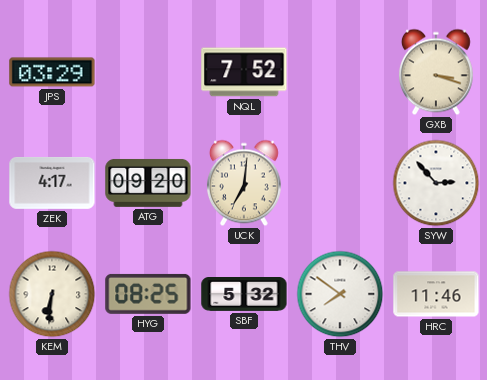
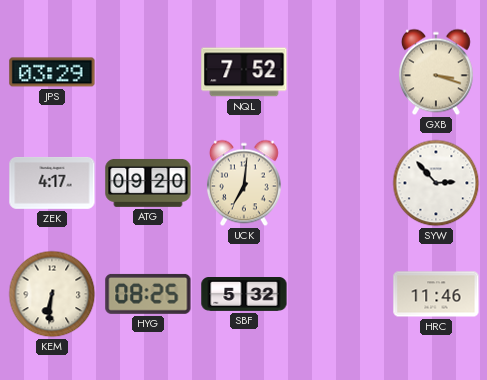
THV: 7:51 -> none
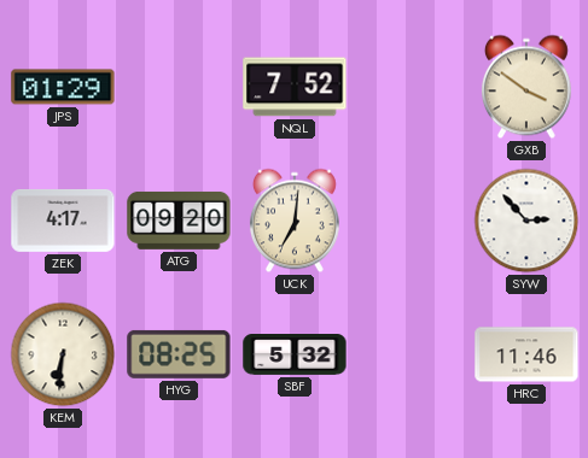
JPS: 03:29 -> 01:29
GXB: 3:18 -> 3:51
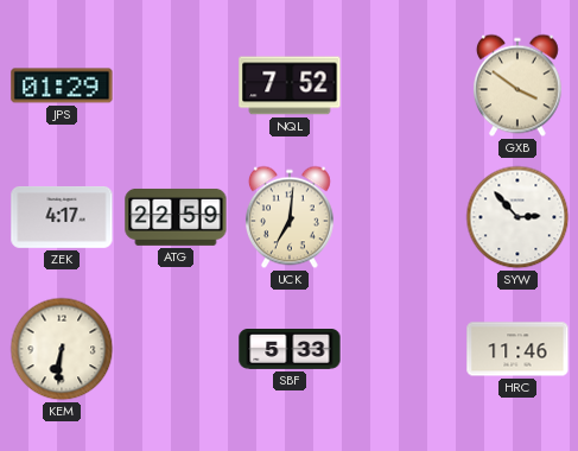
ATG: 09:20 -> 22:59
HYG: 08:25 -> none
SBF: 5:32 -> 5:33
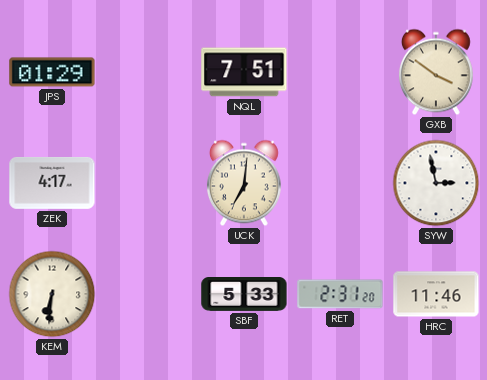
NQL: 7:52 -> 7:51
ATG: 22:59 -> none
SYW: 2:53 -> 2:58
RET: none -> 2:31
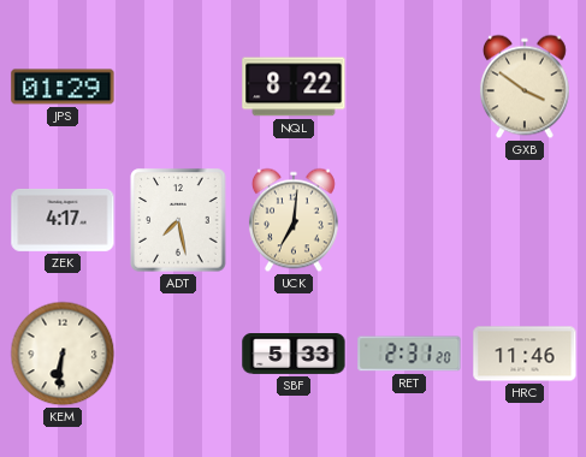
NQL: 7:51 -> 8:22
ADT: none -> 7:28
SYW: 2:58 -> none
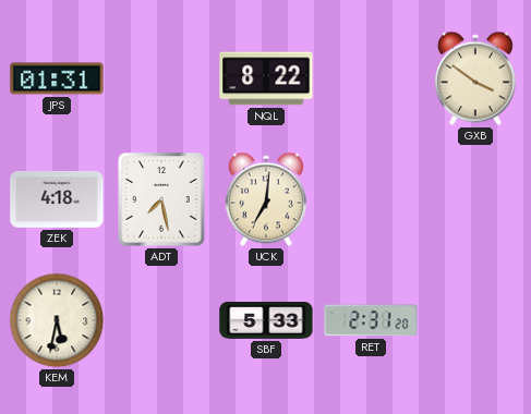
JPS: 01:29 -> 01:31
ZEK: 4:17 -> 4:18
KEM: 6:31 -> 5:32
HRC: 11:46 -> none
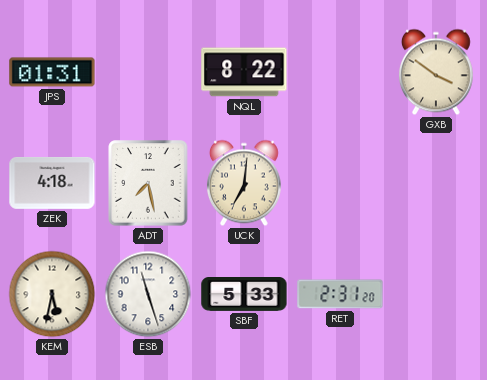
ESB: none -> 11:27
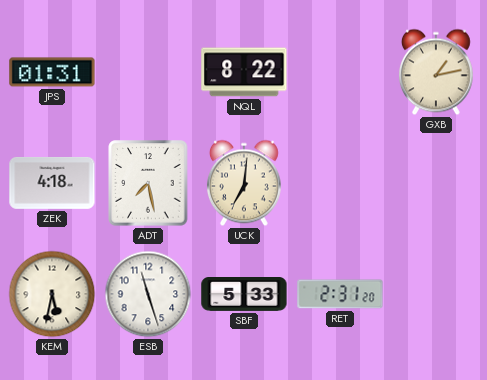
GXB: 3:51 -> 1:13
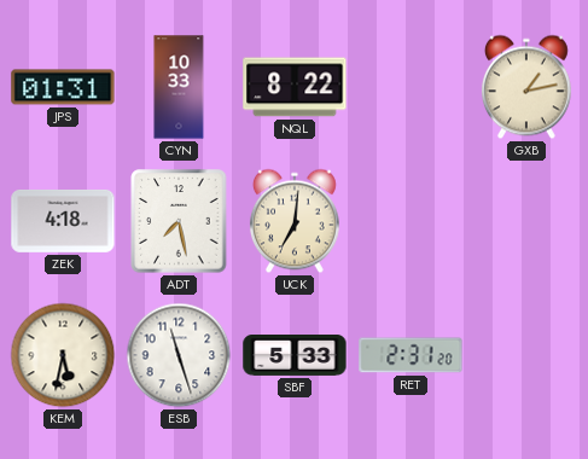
CYN: none -> 10:33
